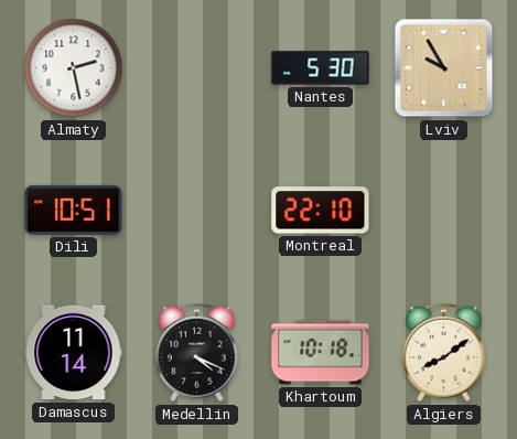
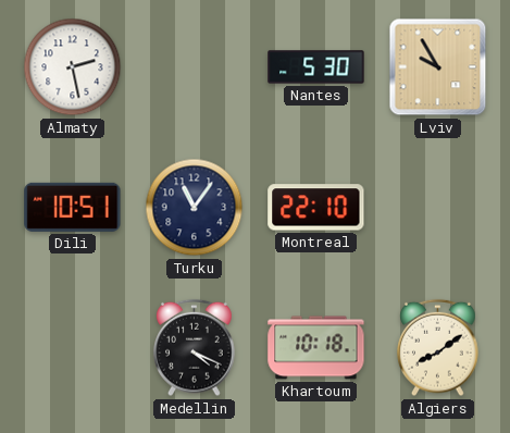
Turku: none -> 11:06
Damascus: 11:14 -> none
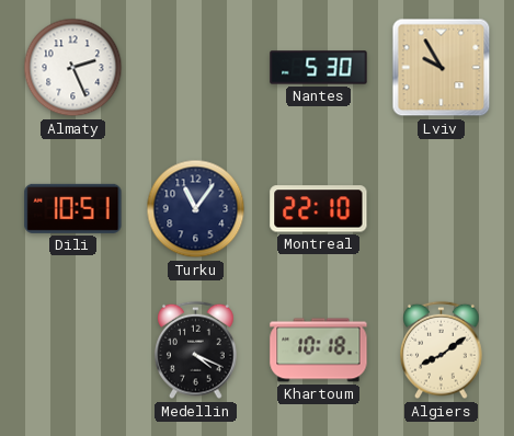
Almaty: 2:28 -> 2:26
